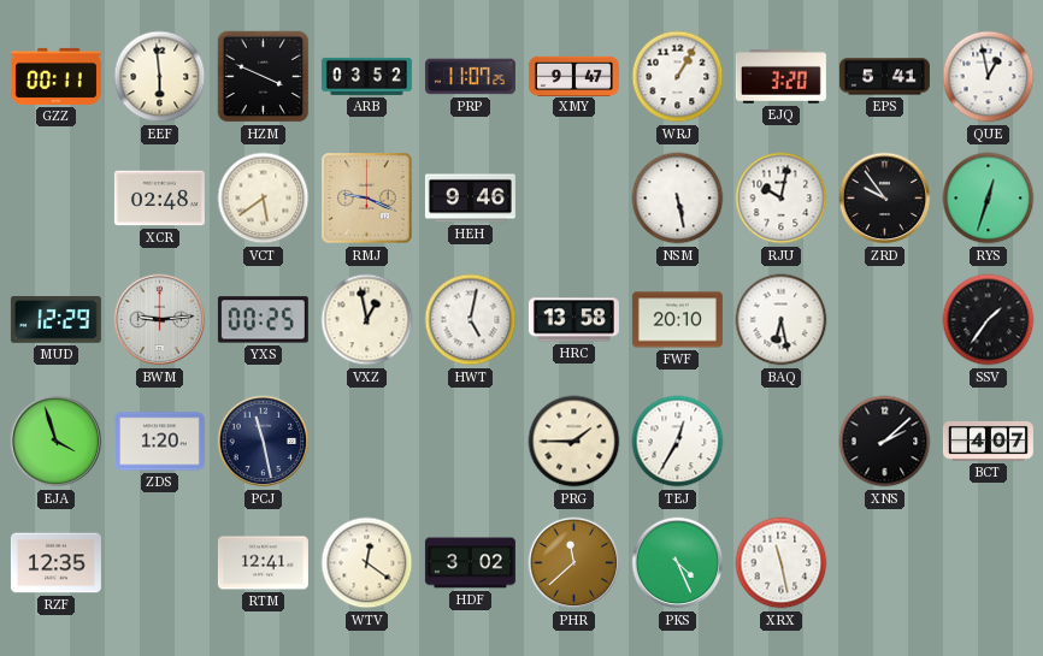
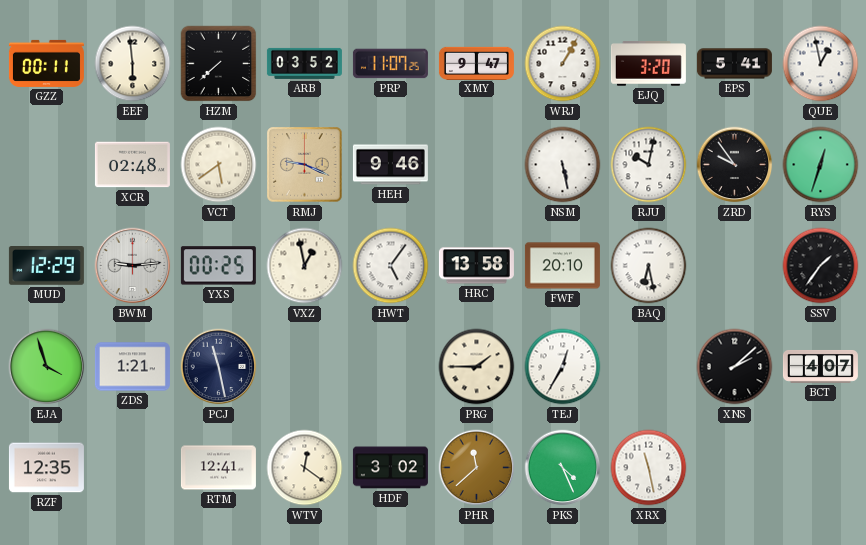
HZM: 3:49 -> 7:38
HWT: 5:02 -> 5:06
ZDS: 1:20 -> 1:21
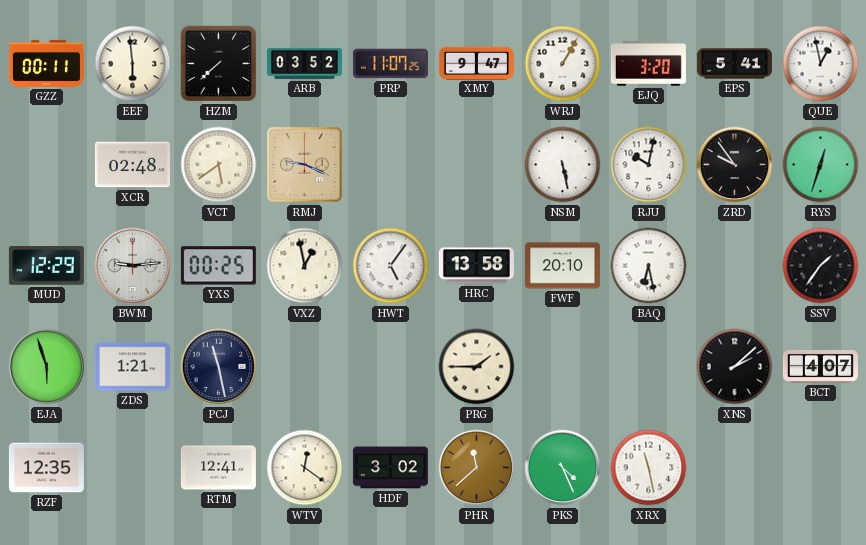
HEH: 9:46 -> none
EJA: 3:57 -> 5:57
TEJ: 12:35 -> none
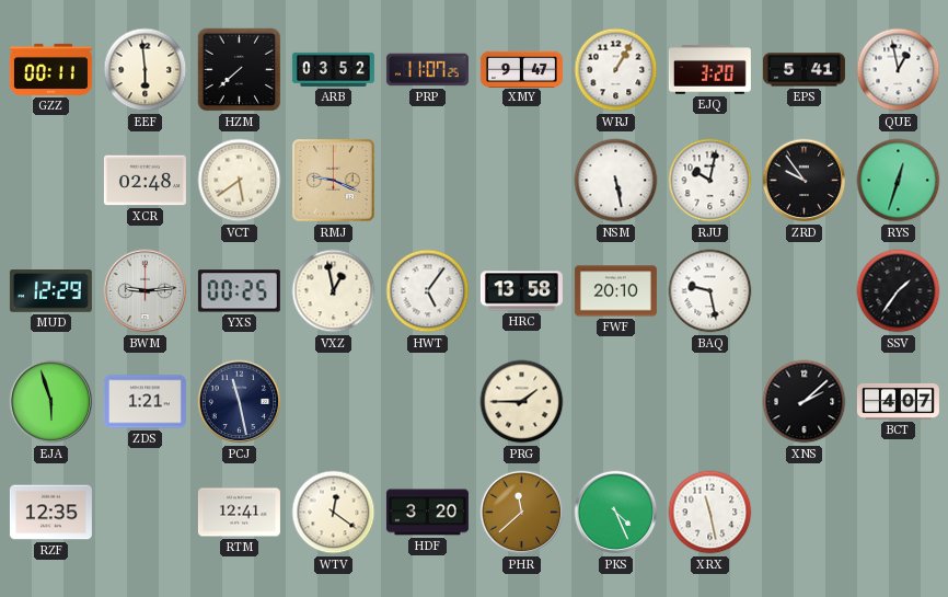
BAQ: 6:28 -> 9:28
HDF: 3:02 -> 3:20
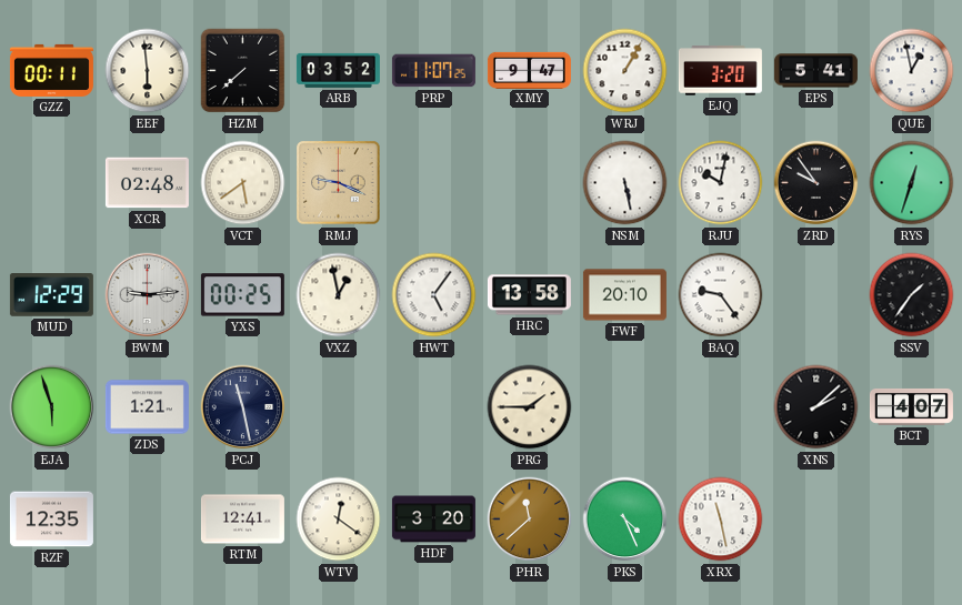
BAQ: 9:28 -> 9:24
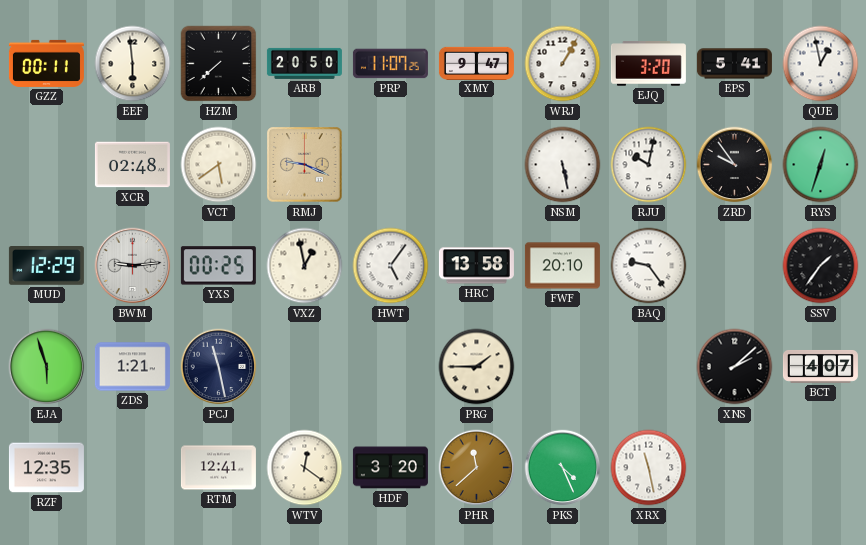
ARB: 03:52 -> 20:50
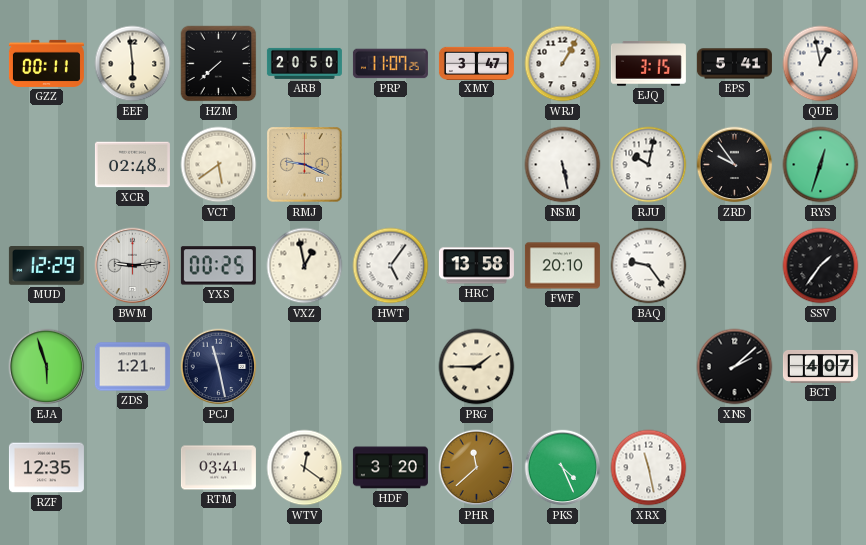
XMY: 9:47 -> 3:47
EJQ: 3:20 -> 3:15
RTM: 12:41 -> 03:41
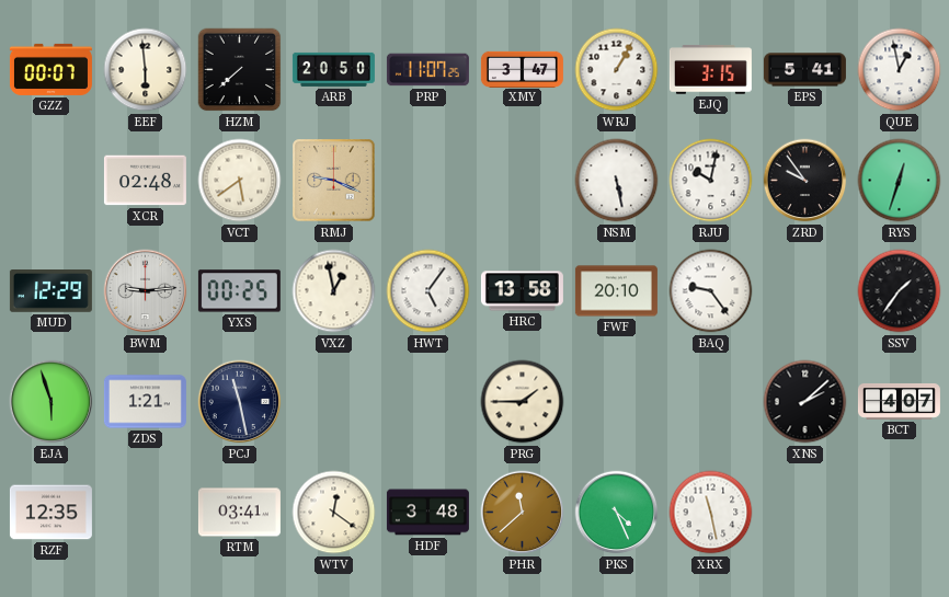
GZZ: 00:11 -> 00:07
HDF: 3:20 -> 3:48
